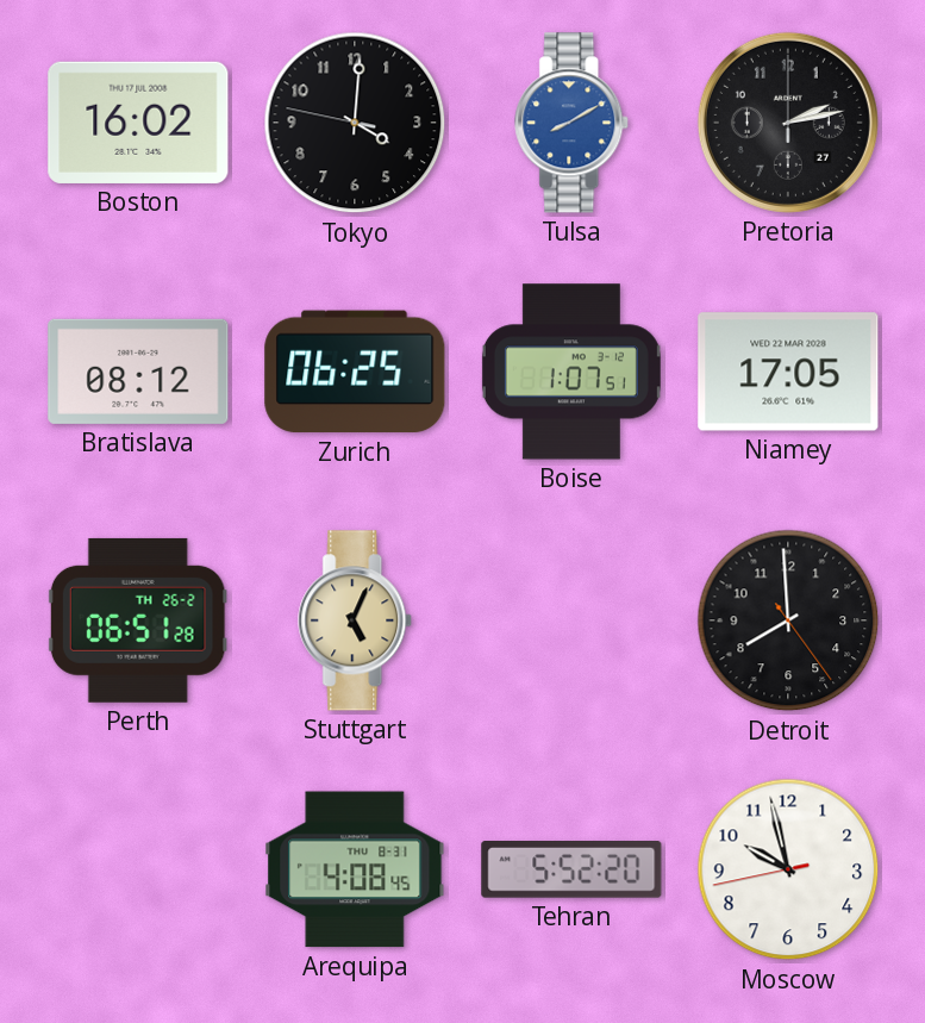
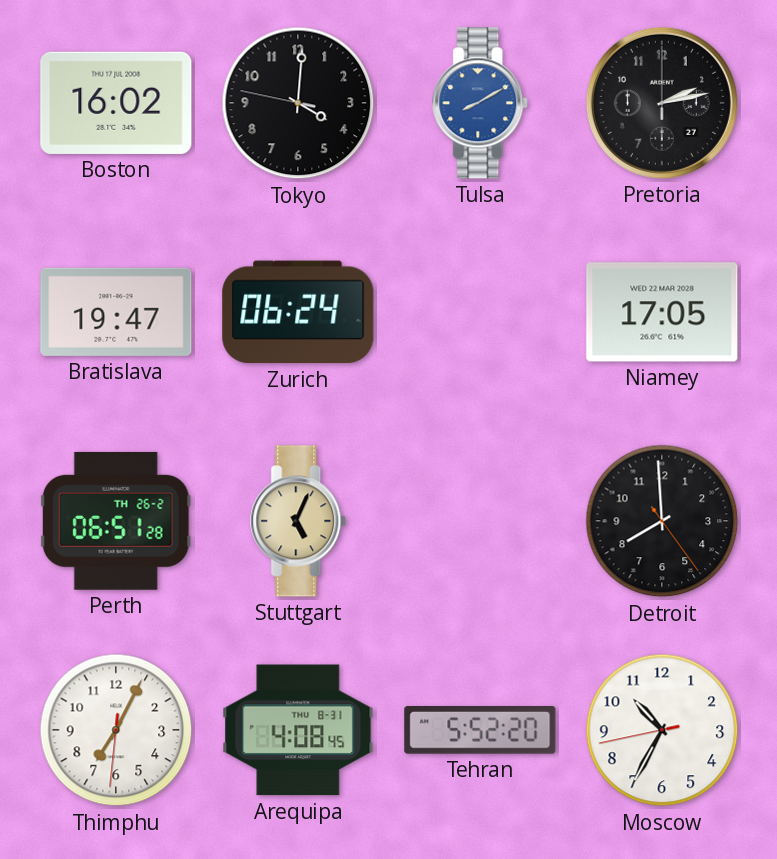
Bratislava: 08:12 -> 19:47
Zurich: 06:25 -> 06:24
Boise: 1:07 -> none
Thimphu: none -> 7:04
Moscow: 9:57 -> 10:34
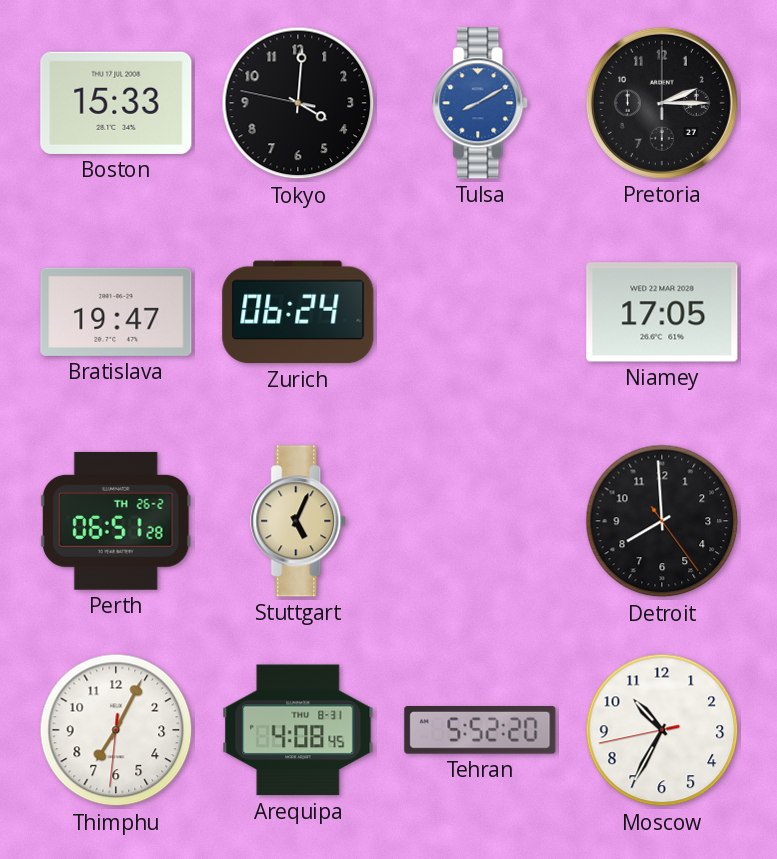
Boston: 16:02 -> 15:33
Pretoria: 2:13 -> 2:15
